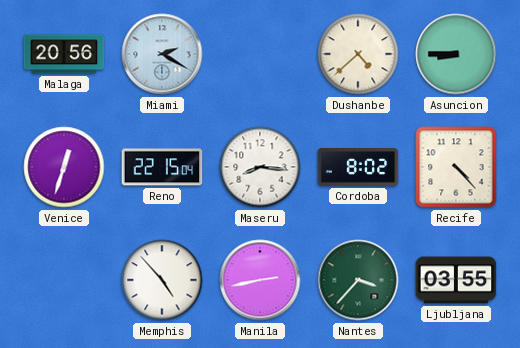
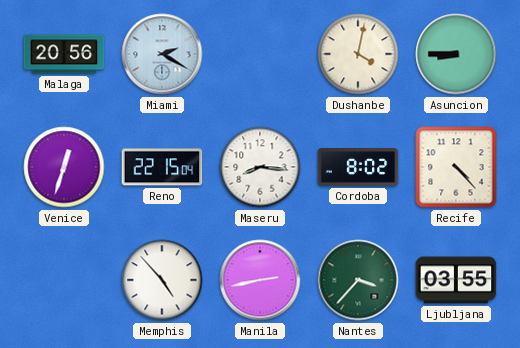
Dushanbe: 4:38 -> 4:02
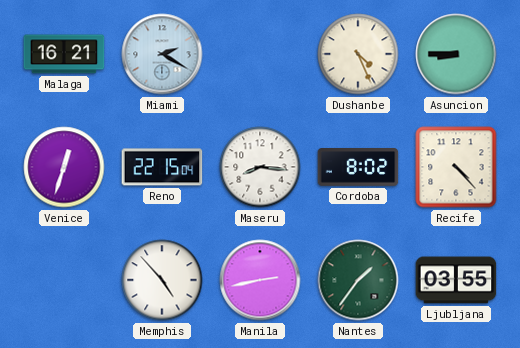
Malaga: 20:56 -> 16:21
Dushanbe: 4:02 -> 4:26
Nantes: 3:37 -> 1:36
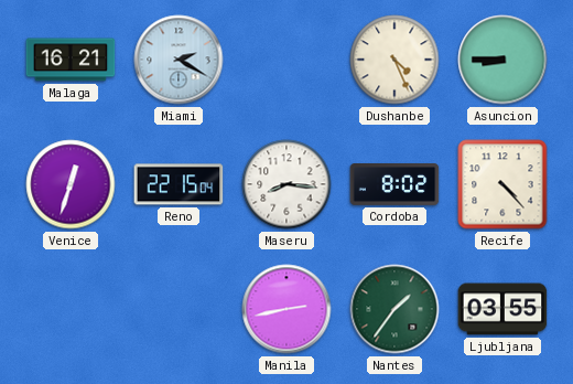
Memphis: 4:53 -> none
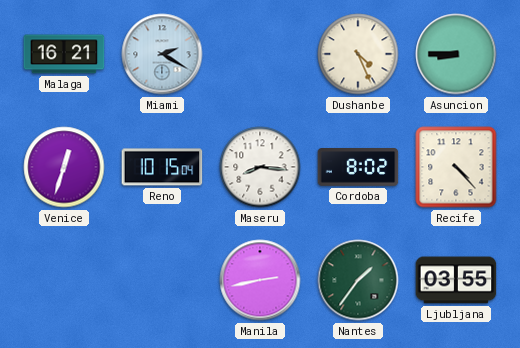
Reno: 22:15 -> 10:15
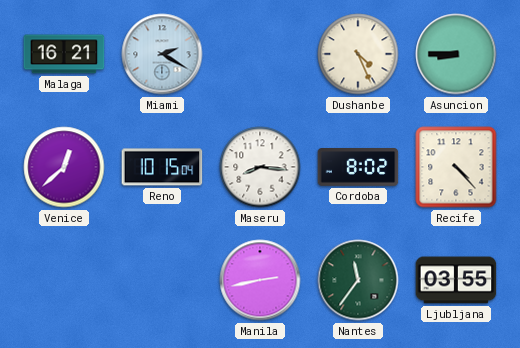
Venice: 12:33 -> 12:38
Nantes: 1:36 -> 11:36
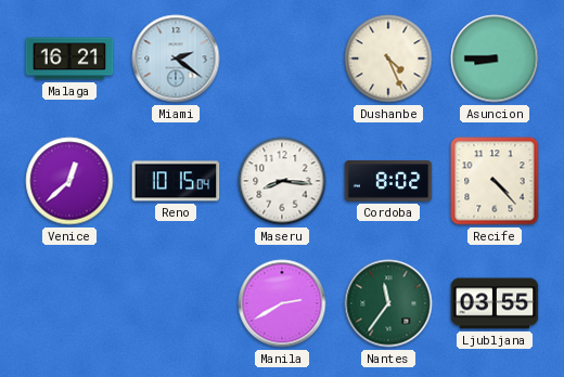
Miami: 2:20 -> 2:21
Manila: 2:43 -> 2:40
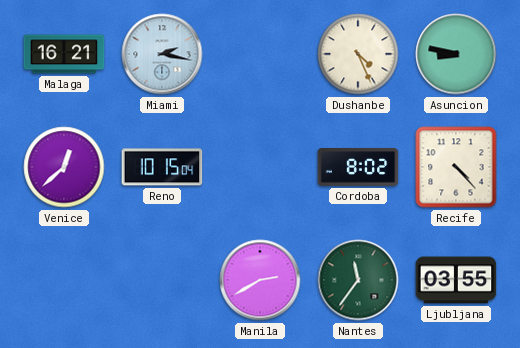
Miami: 2:21 -> 2:17
Asuncion: 8:45 -> 8:47
Maseru: 8:16 -> none
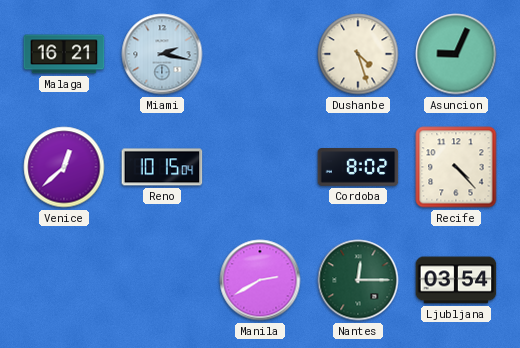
Dushanbe: 4:26 -> 4:27
Asuncion: 8:47 -> 9:04
Nantes: 11:36 -> 12:15
Ljubljana: 03:55 -> 03:54
